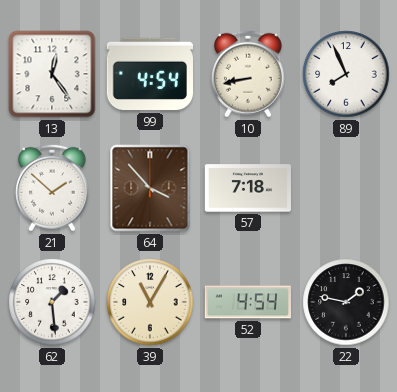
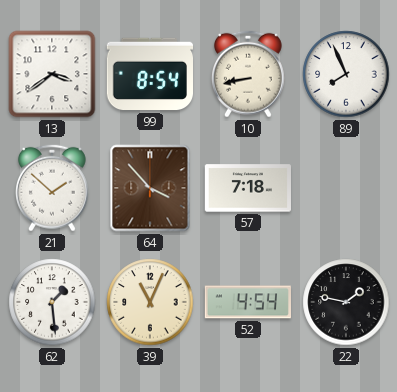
13: 12:24 -> 3:39
99: 4:54 -> 8:54
39: 11:05 -> 11:04
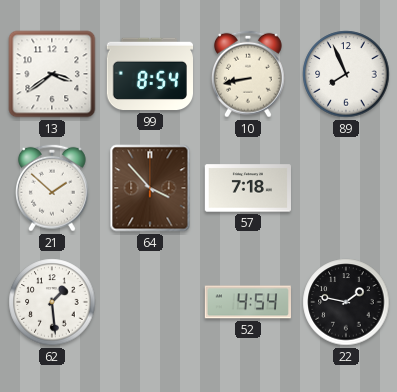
39: 11:04 -> none
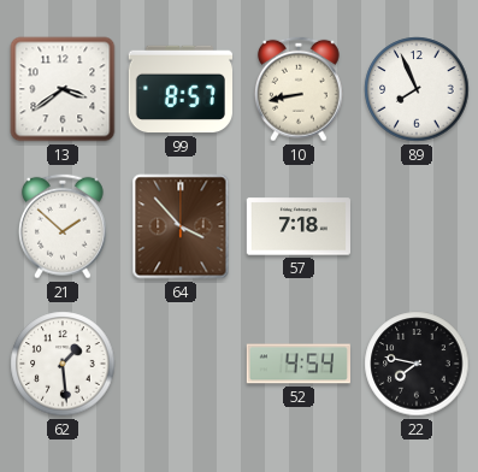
99: 8:54 -> 8:57
22: 1:47 -> 7:47
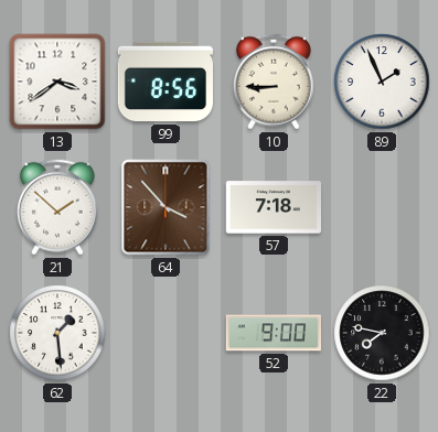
99: 8:57 -> 8:56
10: 8:43 -> 8:45
89: 7:56 -> 1:56
52: 4:54 -> 9:00
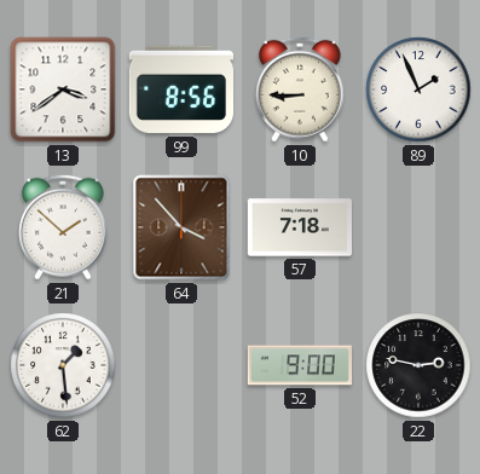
22: 7:47 -> 2:47
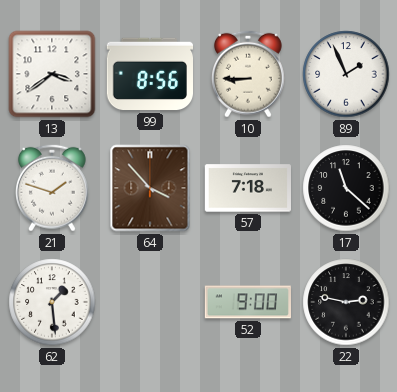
21: 1:52 -> 1:48
17: none -> 11:22
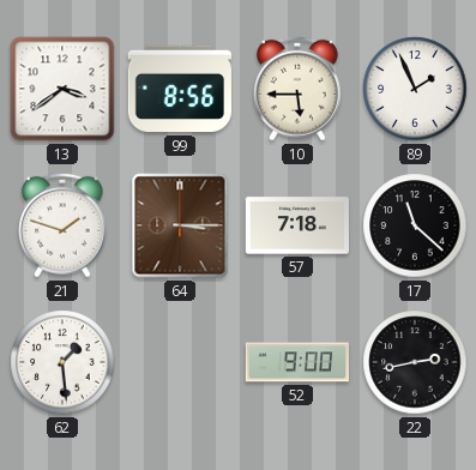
10: 8:45 -> 5:45
64: 3:53 -> 3:15
22: 2:47 -> 2:43
